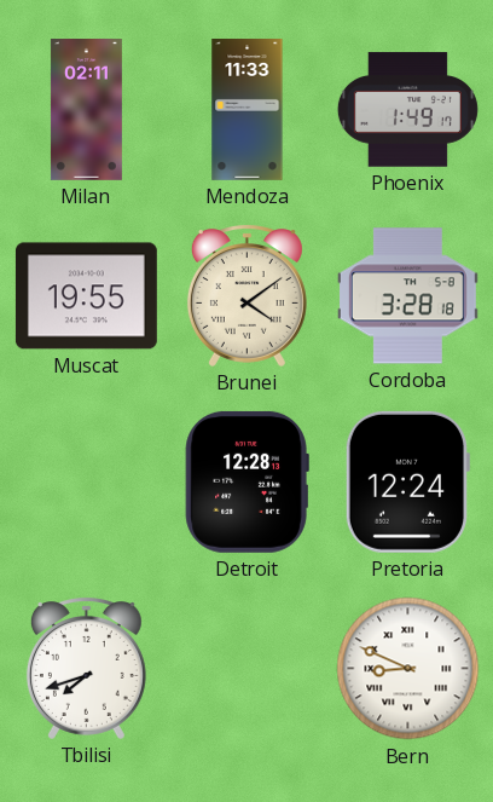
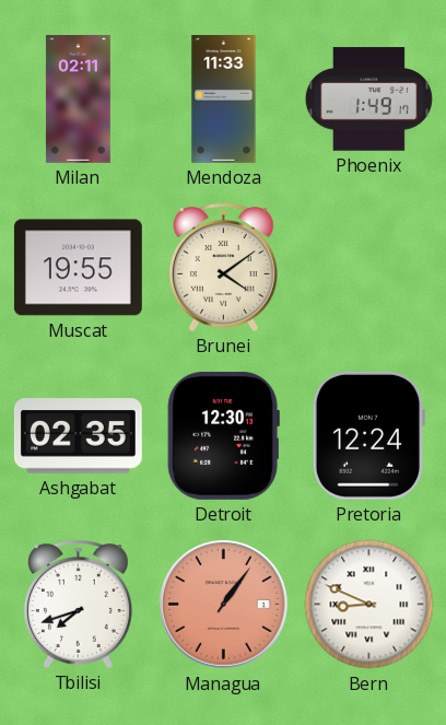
Cordoba: 3:28 -> none
Ashgabat: none -> 02:35
Detroit: 12:28 -> 12:30
Managua: none -> 1:06
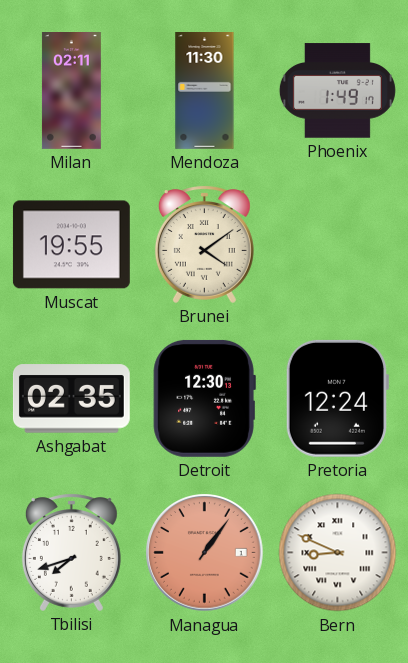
Mendoza: 11:33 -> 11:30
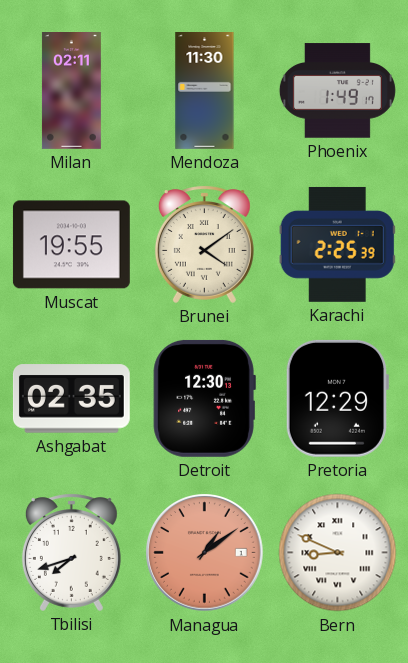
Karachi: none -> 2:25
Pretoria: 12:24 -> 12:29
Managua: 1:06 -> 1:09
